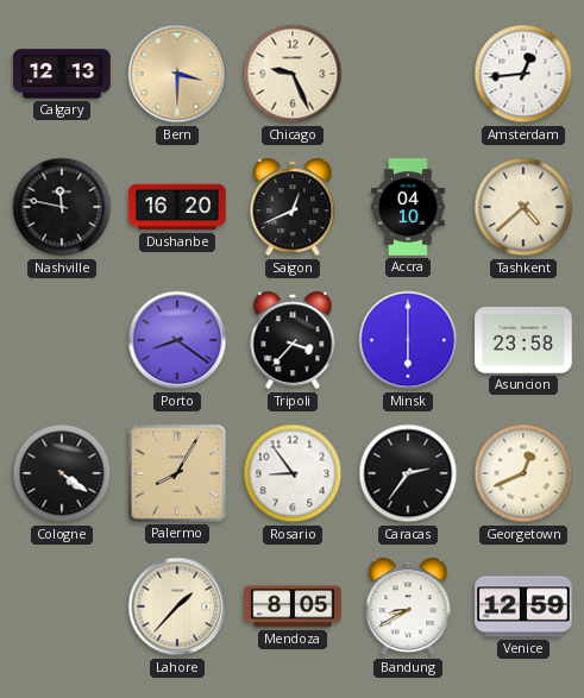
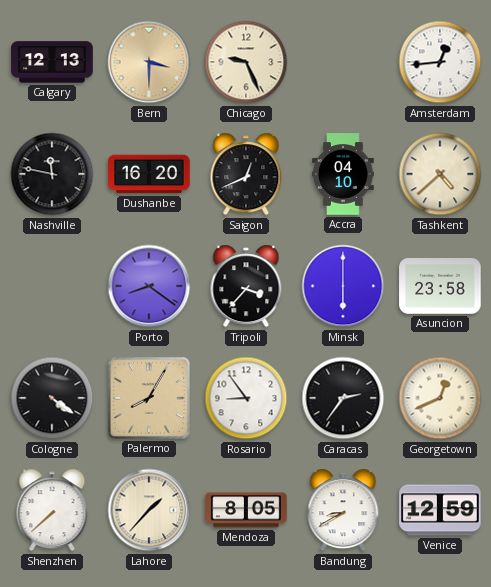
Shenzhen: none -> 7:38
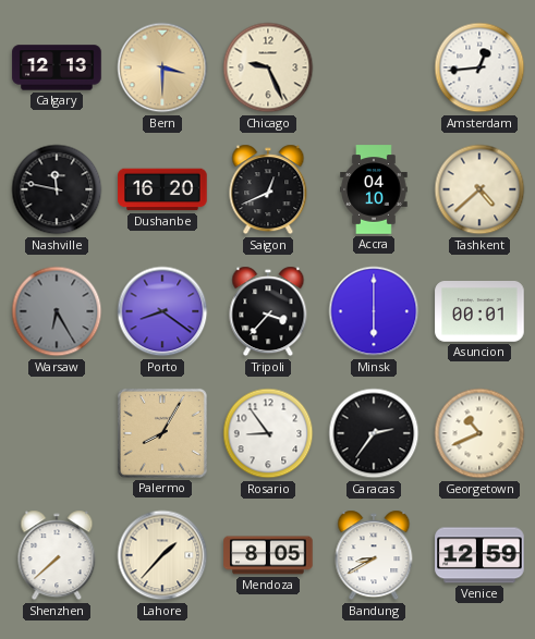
Warsaw: none -> 6:25
Asuncion: 23:58 -> 00:01
Cologne: 4:21 -> none
Georgetown: 12:41 -> 10:41
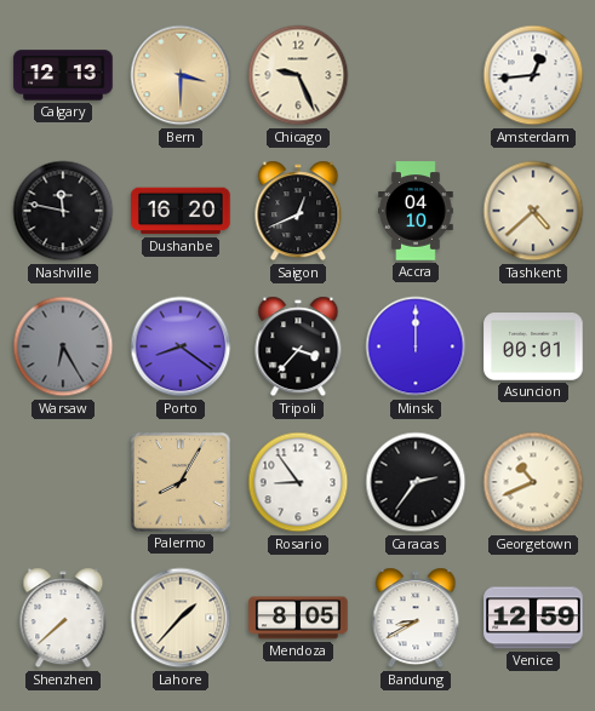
Minsk: 6:00 -> 12:00
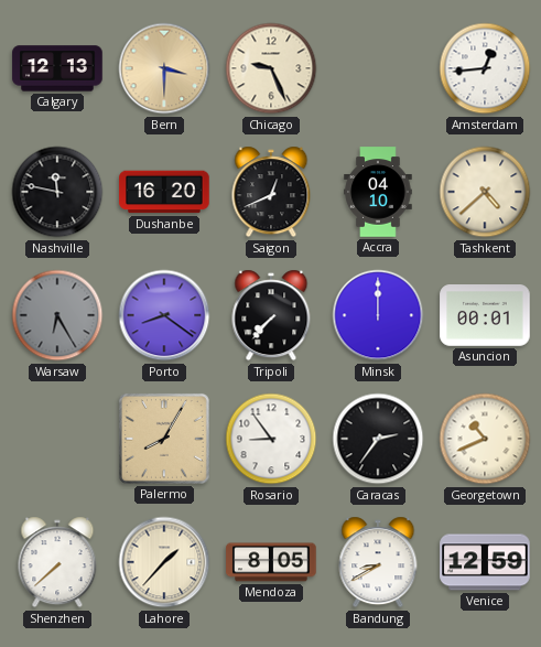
Tripoli: 3:37 -> 7:37
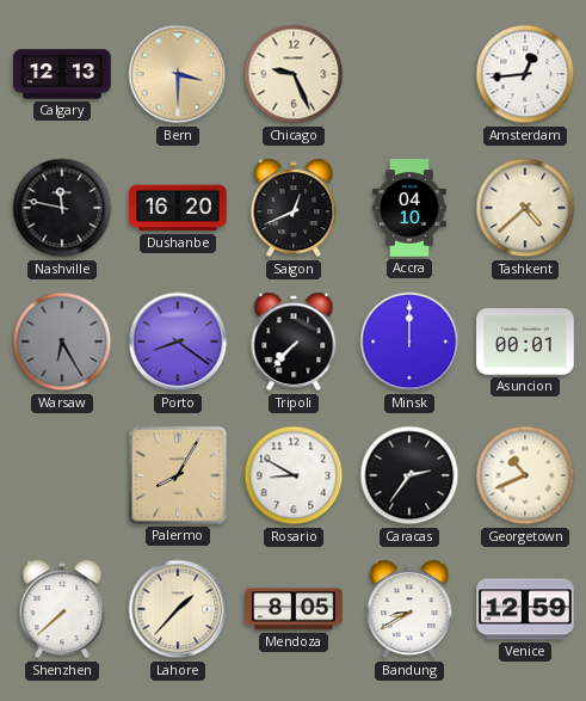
Rosario: 8:54 -> 8:50
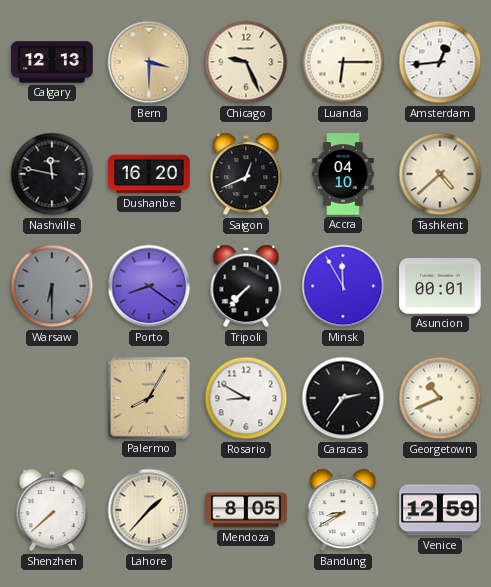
Luanda: none -> 6:15
Warsaw: 6:25 -> 6:30
Minsk: 12:00 -> 11:55
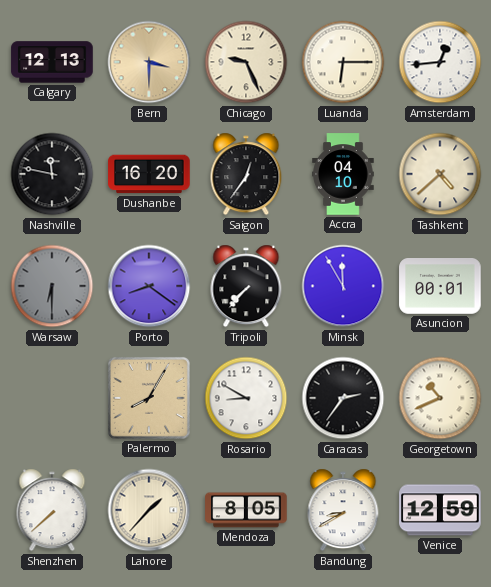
Saigon: 12:41 -> 12:36
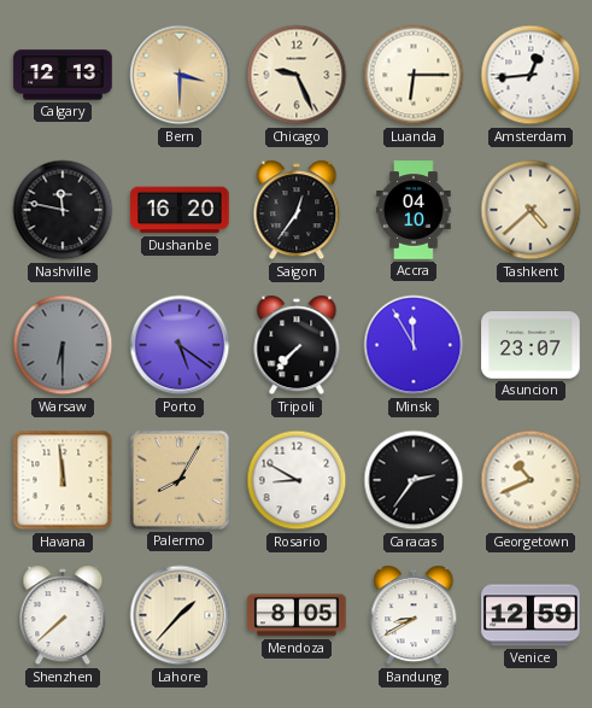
Porto: 8:21 -> 5:21
Asuncion: 00:01 -> 23:07
Havana: none -> 11:59
